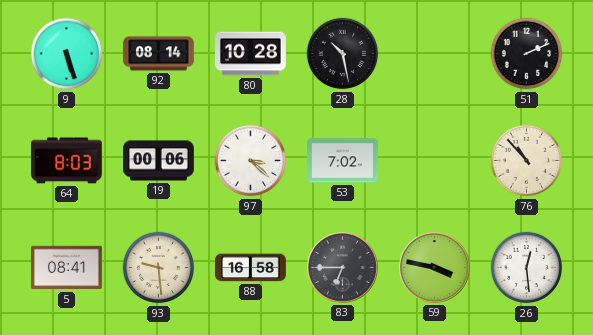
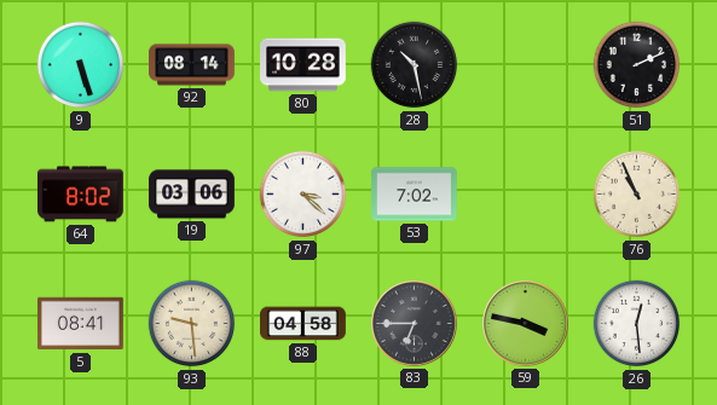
64: 8:03 -> 8:02
19: 00:06 -> 03:06
76: 10:53 -> 10:56
88: 16:58 -> 04:58
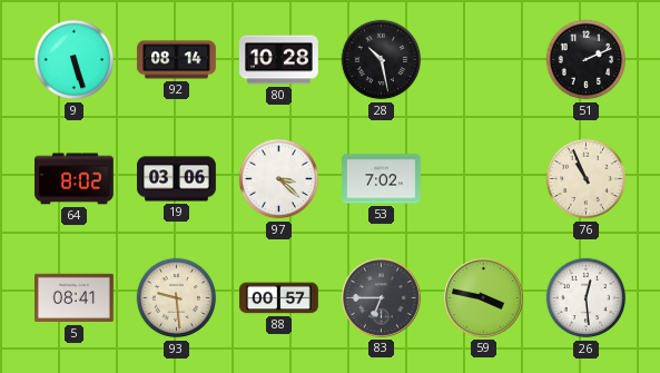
88: 04:58 -> 00:57
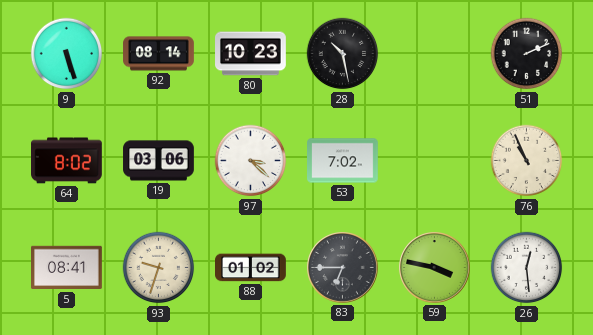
80: 10:28 -> 10:23
93: 9:29 -> 9:33
88: 00:57 -> 01:02
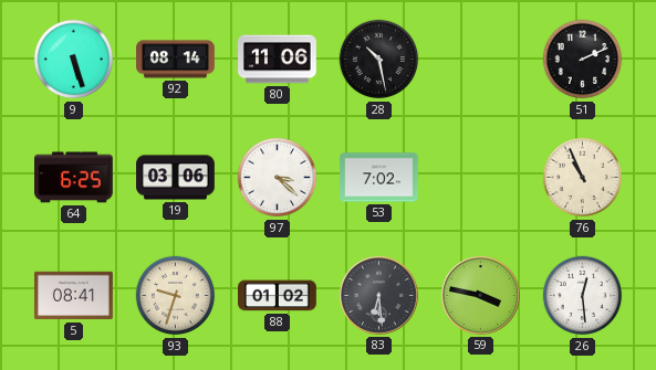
80: 10:23 -> 11:06
64: 8:02 -> 6:25
83: 6:45 -> 6:29
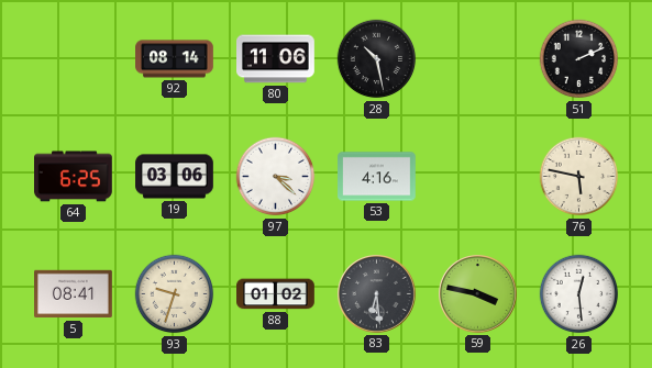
9: 5:27 -> none
53: 7:02 -> 4:16
76: 10:56 -> 5:47
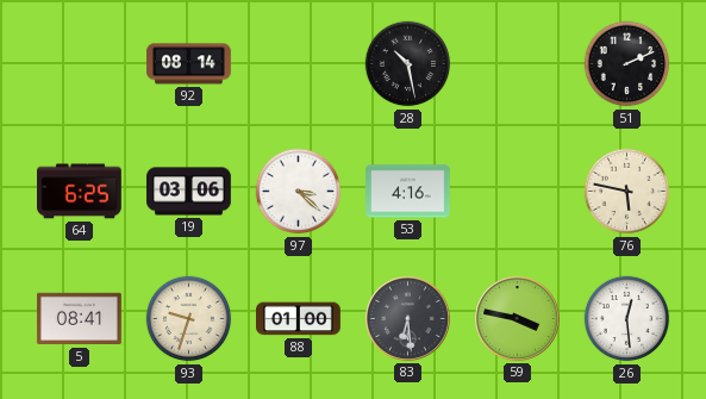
80: 11:06 -> none
88: 01:02 -> 01:00
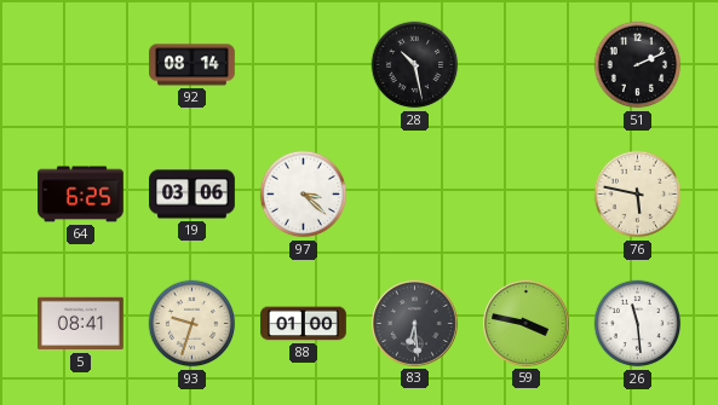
53: 4:16 -> none
26: 12:29 -> 11:29
